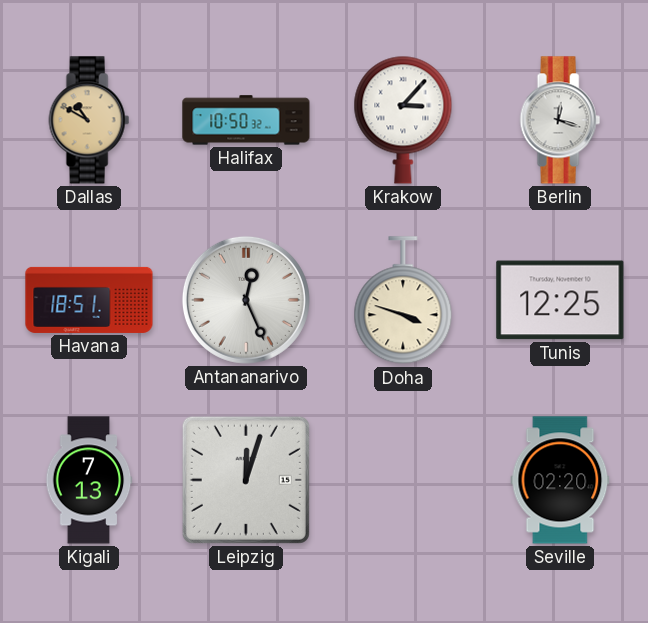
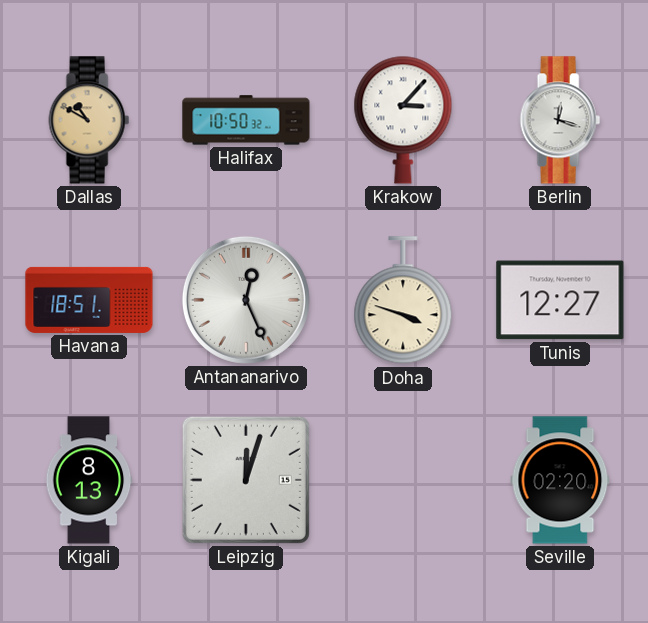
Tunis: 12:25 -> 12:27
Kigali: 7:13 -> 8:13
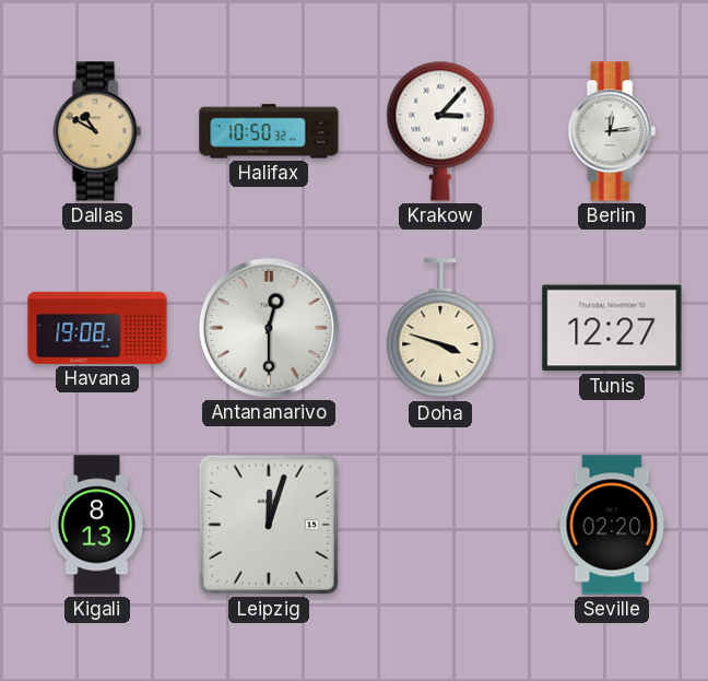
Berlin: 12:18 -> 12:14
Havana: 18:51 -> 19:08
Antananarivo: 12:26 -> 12:30
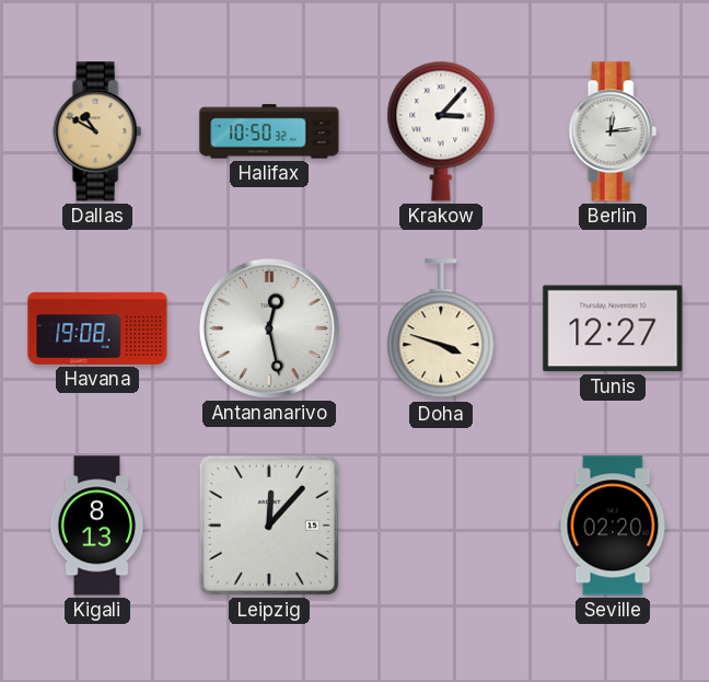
Antananarivo: 12:30 -> 12:28
Leipzig: 12:03 -> 12:07
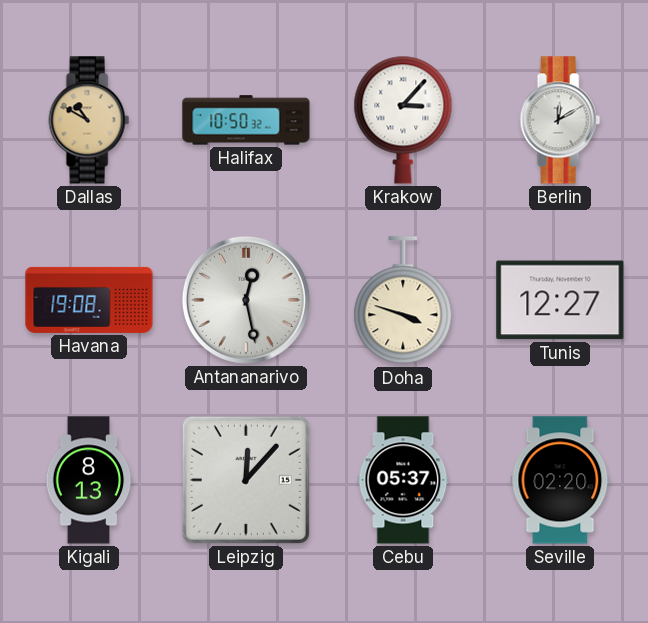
Berlin: 12:14 -> 12:10
Cebu: none -> 05:37
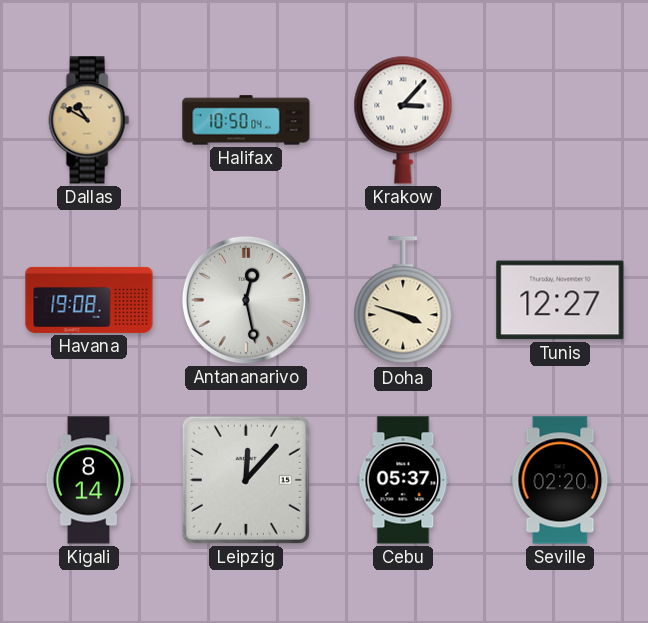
Halifax: 10:50:32 -> 10:50:04
Berlin: 12:10 -> none
Kigali: 8:13 -> 8:14
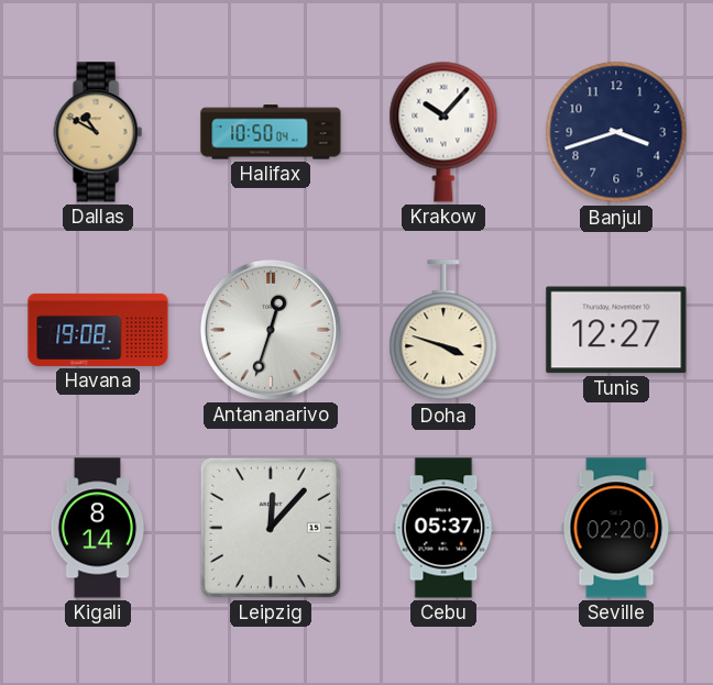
Krakow: 3:07 -> 10:07
Banjul: none -> 3:42
Antananarivo: 12:28 -> 12:33
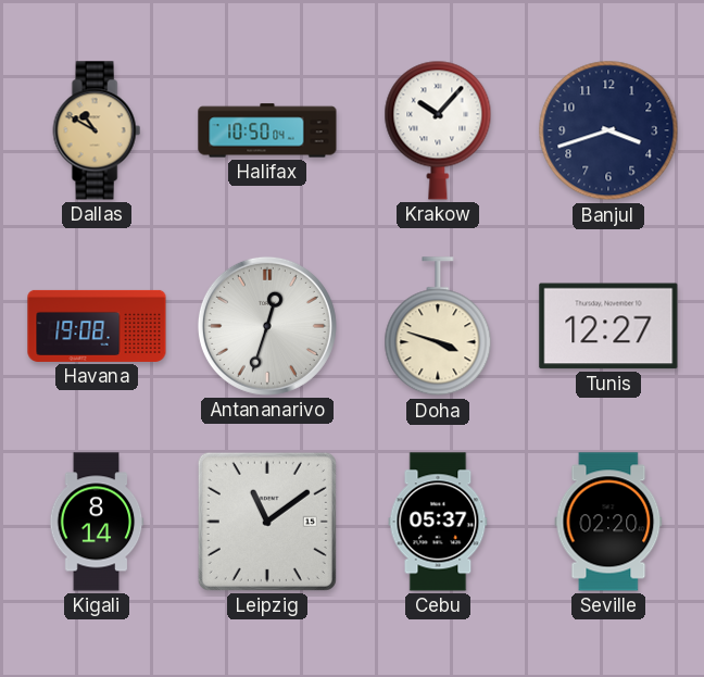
Leipzig: 12:07 -> 11:09
